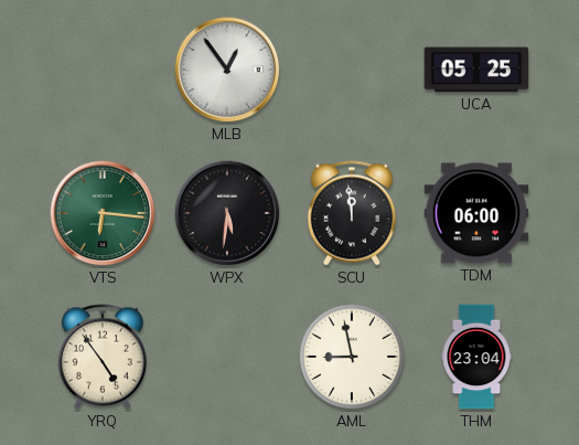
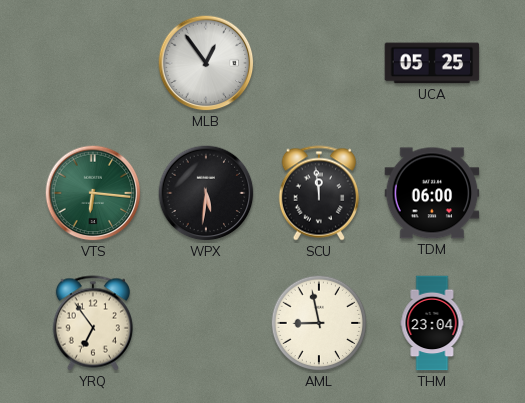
YRQ: 4:54 -> 6:54
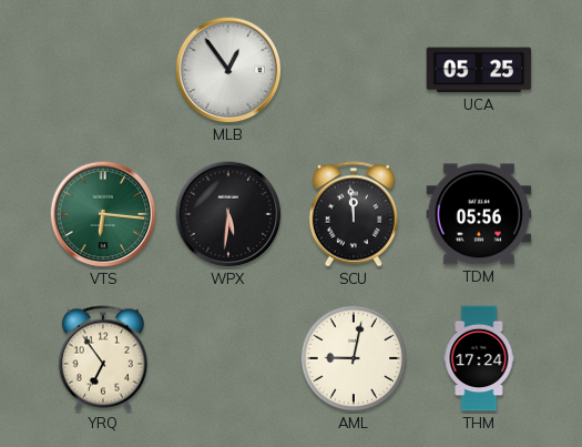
TDM: 06:00 -> 05:56
AML: 8:58 -> 9:02
THM: 23:04 -> 17:24
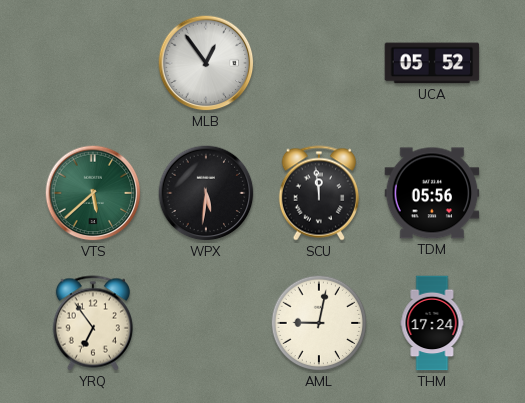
UCA: 05:25 -> 05:52
VTS: 6:16 -> 5:38
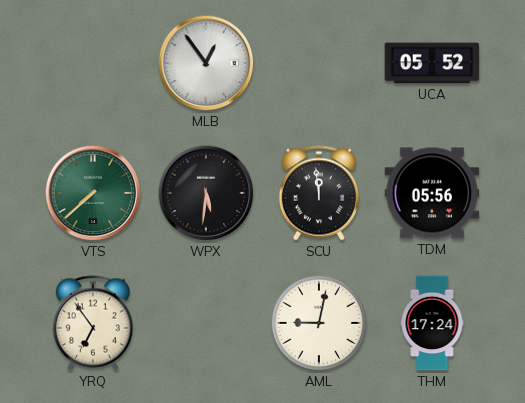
VTS: 5:38 -> 7:38
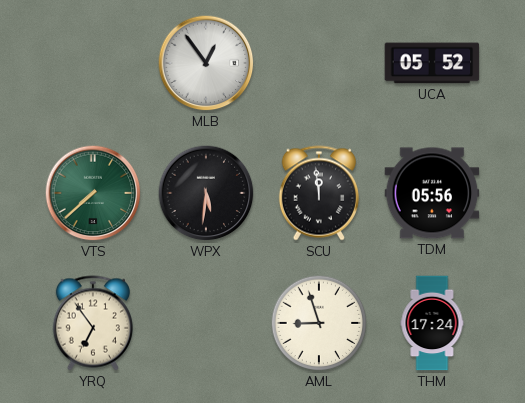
AML: 9:02 -> 8:57
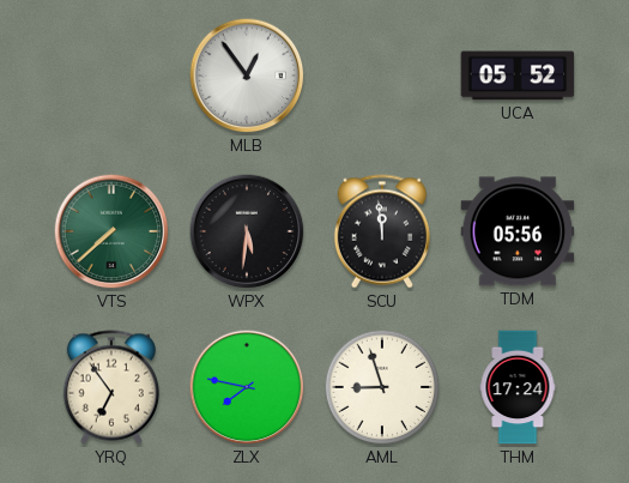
ZLX: none -> 7:47
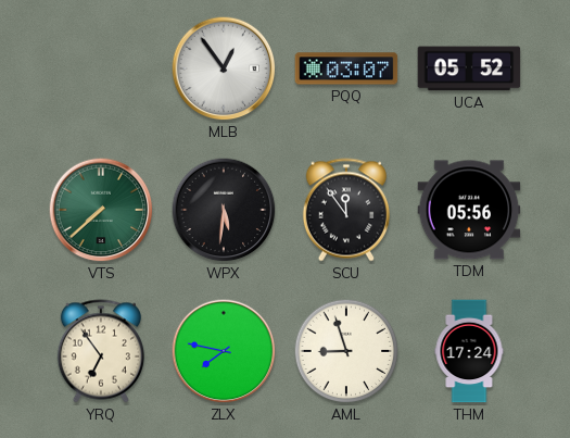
PQQ: none -> 03:07
SCU: 11:59 -> 11:54
